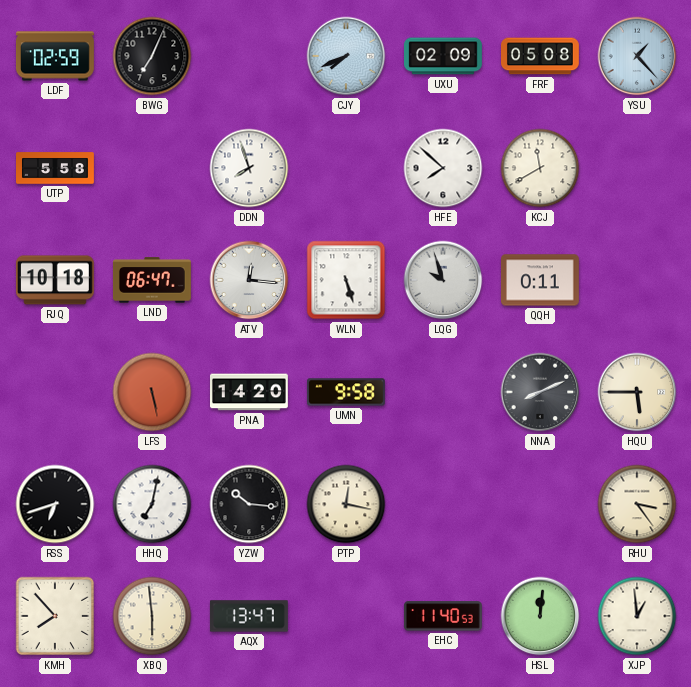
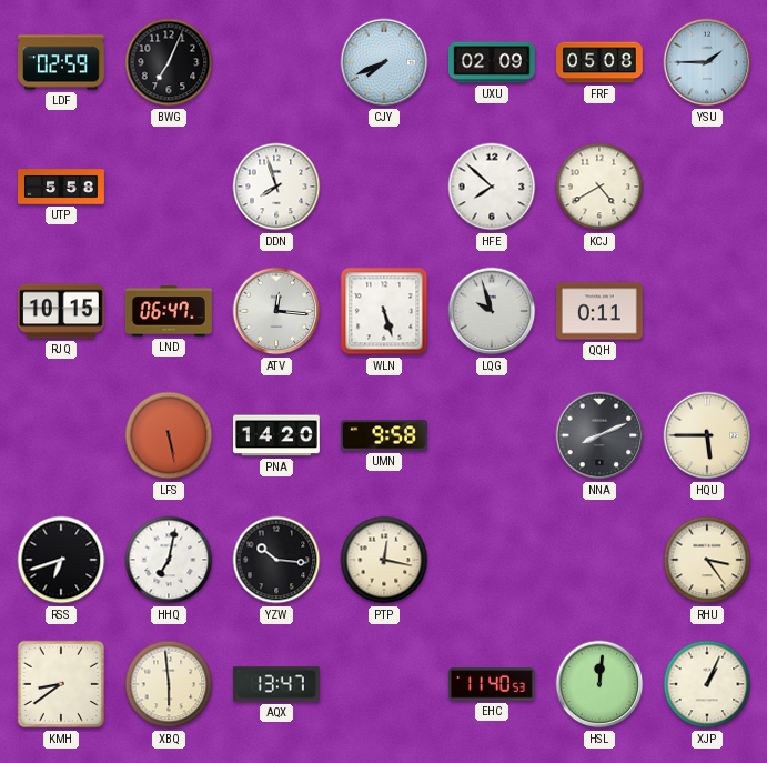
YSU: 1:23 -> 1:45
KCJ: 11:40 -> 4:40
RJQ: 10:18 -> 10:15
KMH: 7:53 -> 8:39
XJP: 12:59 -> 1:04
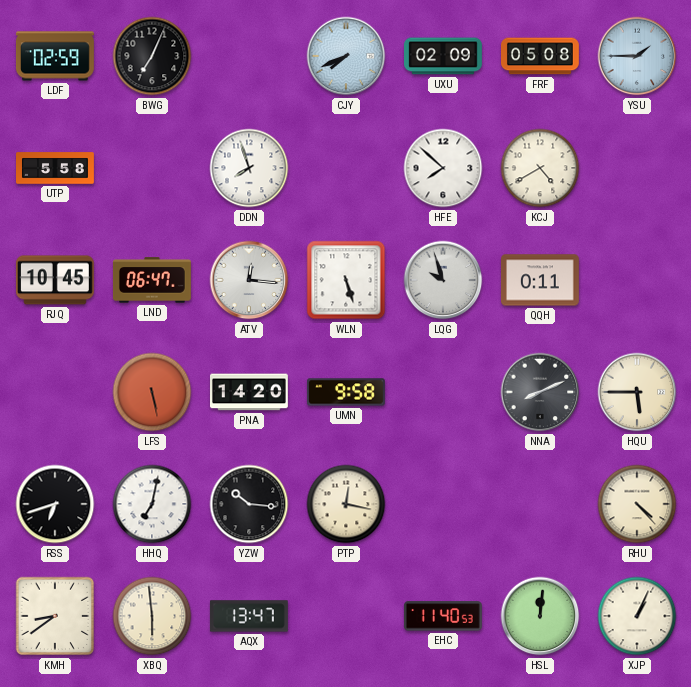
RJQ: 10:15 -> 10:45
RHU: 3:24 -> 4:23
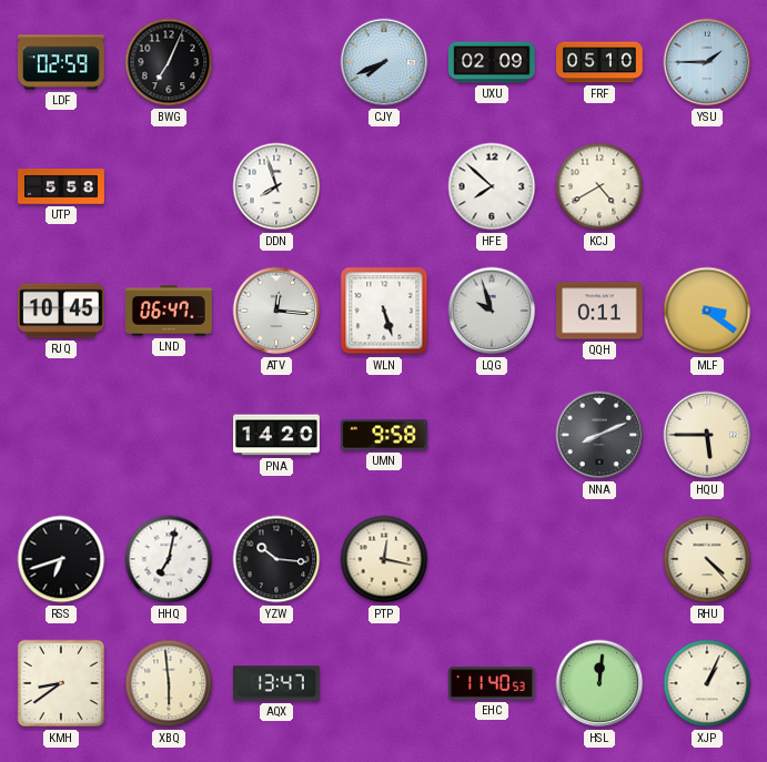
FRF: 05:08 -> 05:10
MLF: none -> 3:21
LFS: 5:28 -> none
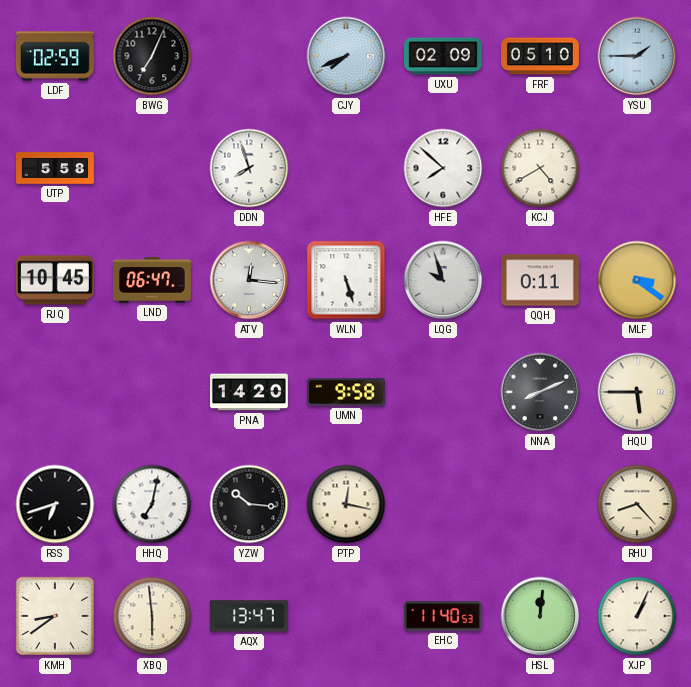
RHU: 4:23 -> 8:23
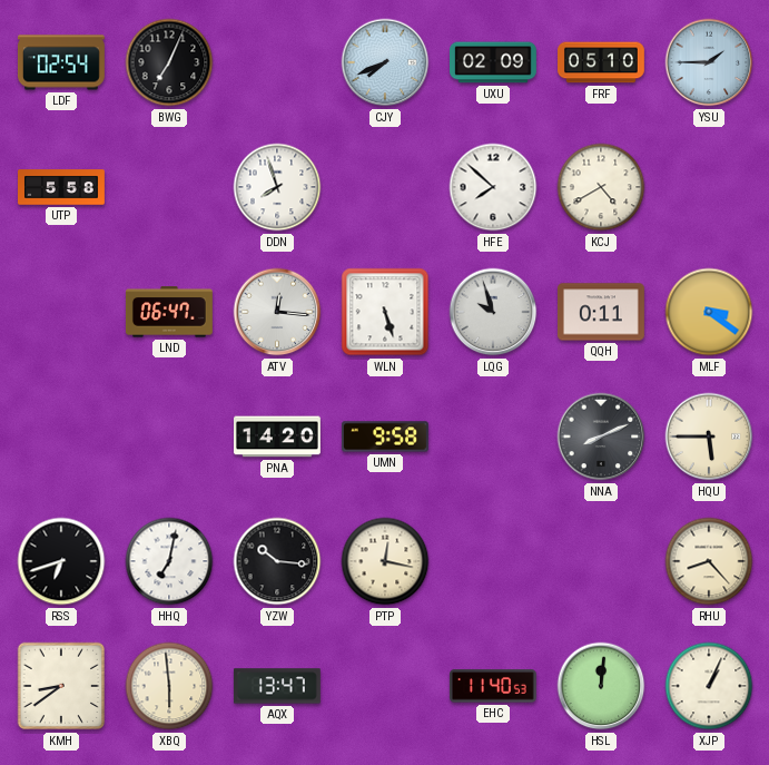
LDF: 02:59 -> 02:54
RJQ: 10:45 -> none
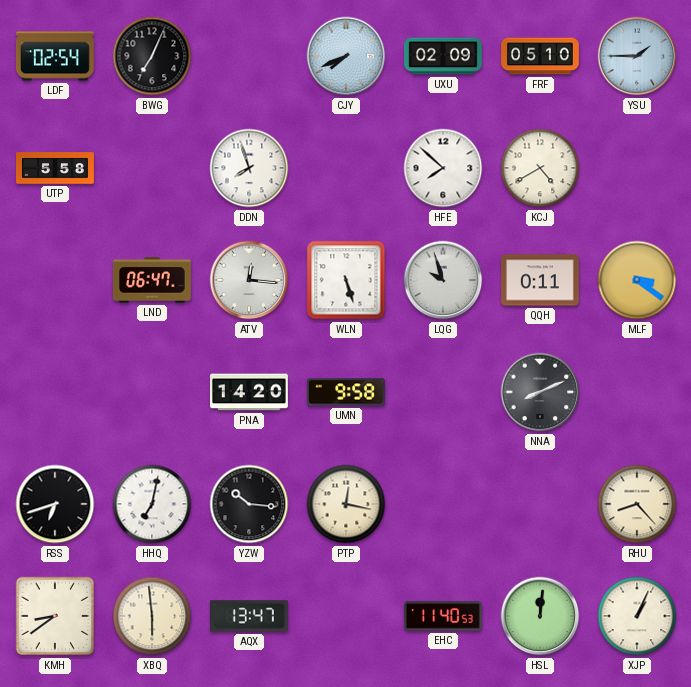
HQU: 5:45 -> none
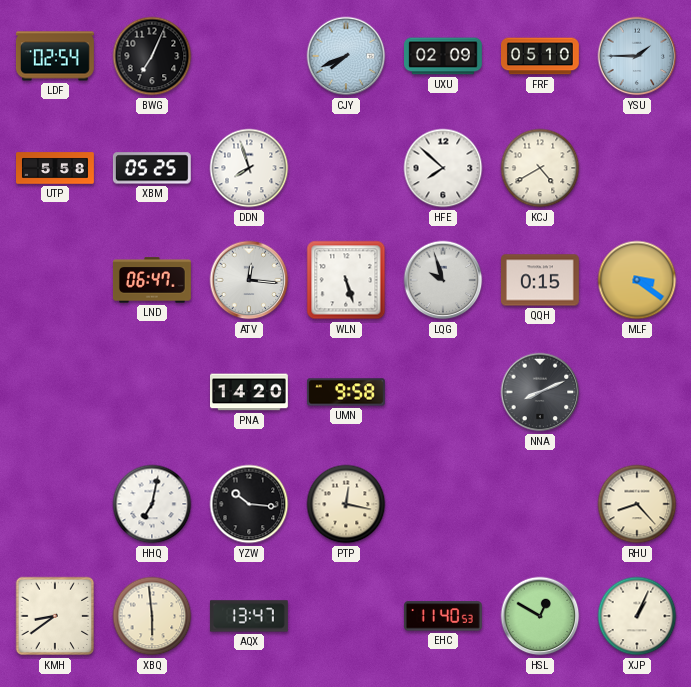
XBM: none -> 05:25
QQH: 0:11 -> 0:15
RSS: 6:42 -> none
HSL: 12:01 -> 12:50
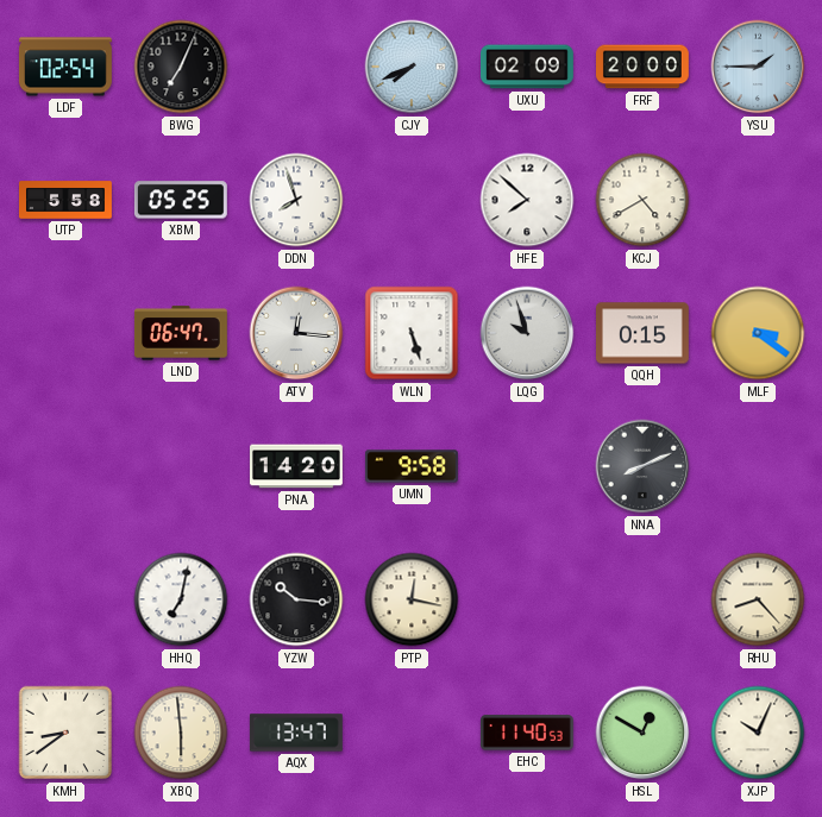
FRF: 05:10 -> 20:00
XJP: 1:04 -> 10:04
